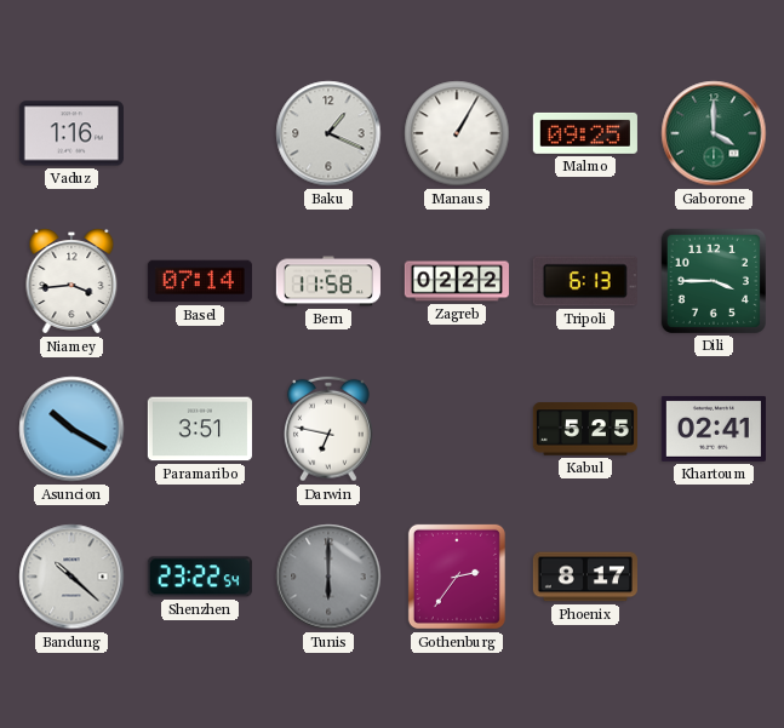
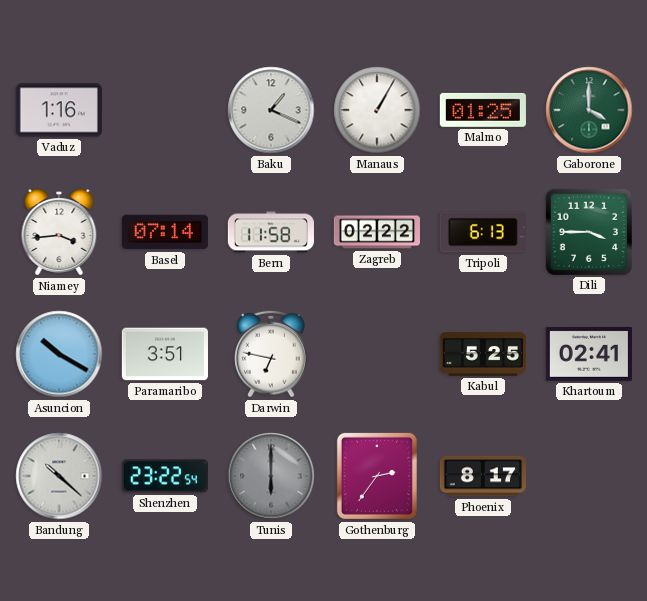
Malmo: 09:25 -> 01:25
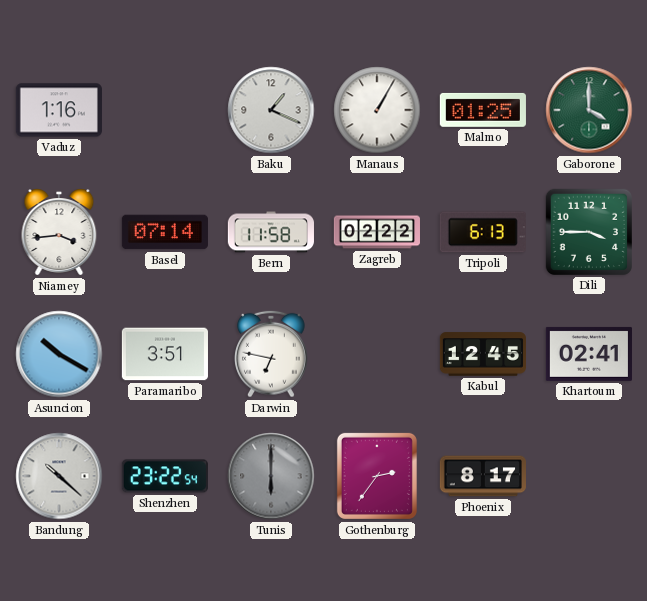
Kabul: 5:25 -> 12:45
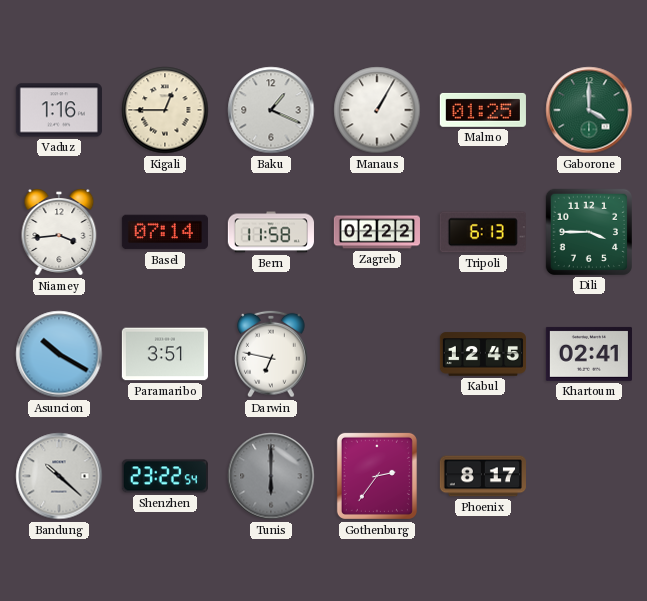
Kigali: none -> 12:45
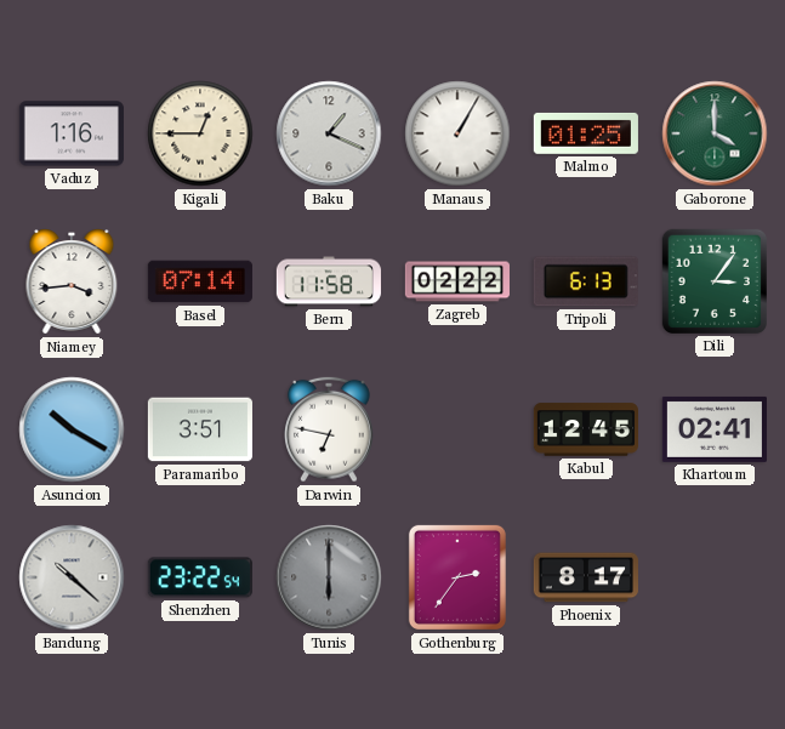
Dili: 3:45 -> 3:06
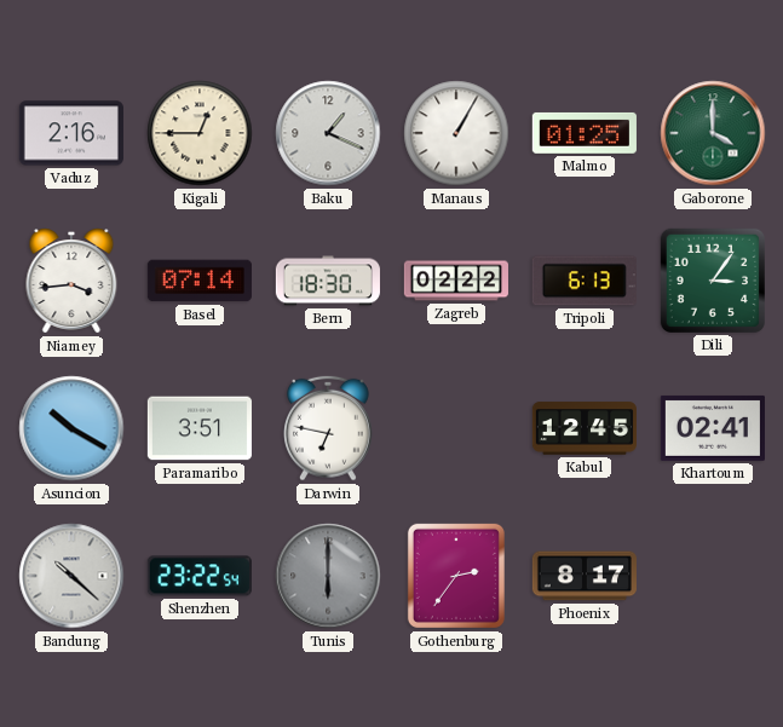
Vaduz: 1:16 -> 2:16
Bern: 11:58 -> 18:30
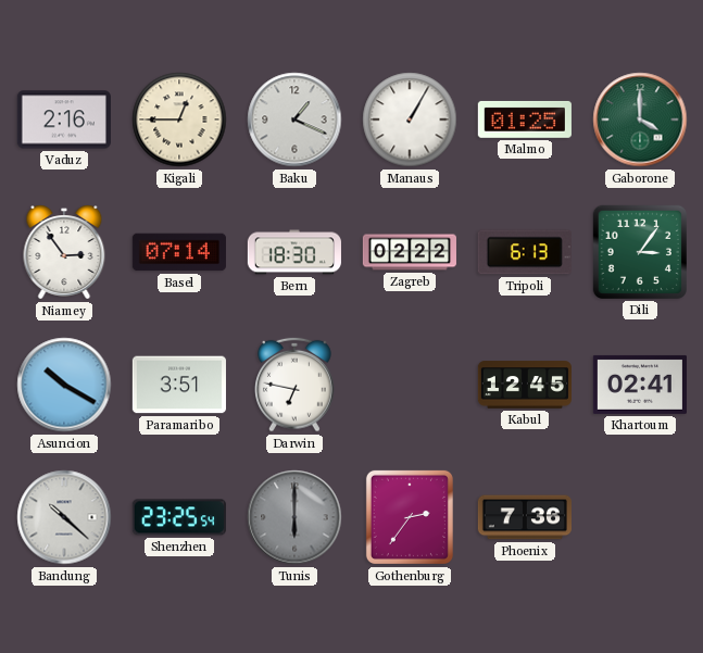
Niamey: 3:44 -> 2:54
Shenzhen: 23:22 -> 23:25
Phoenix: 8:17 -> 7:36
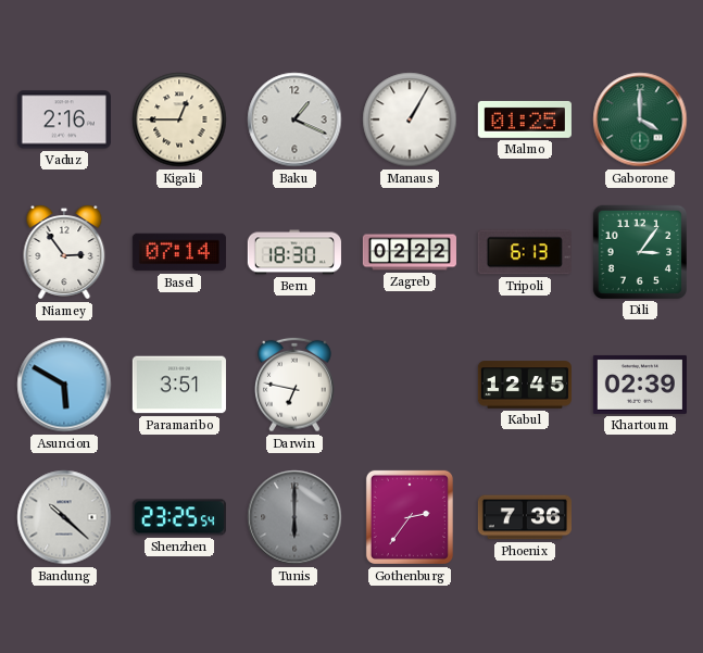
Asuncion: 10:20 -> 5:50
Khartoum: 02:41 -> 02:39
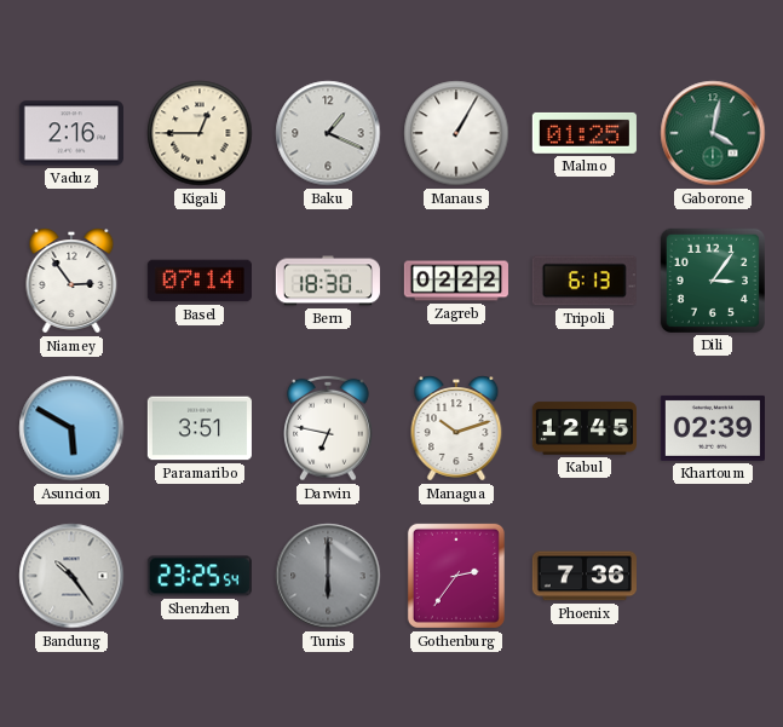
Gaborone: 4:00 -> 4:02
Managua: none -> 10:12
Bandung: 10:22 -> 10:24
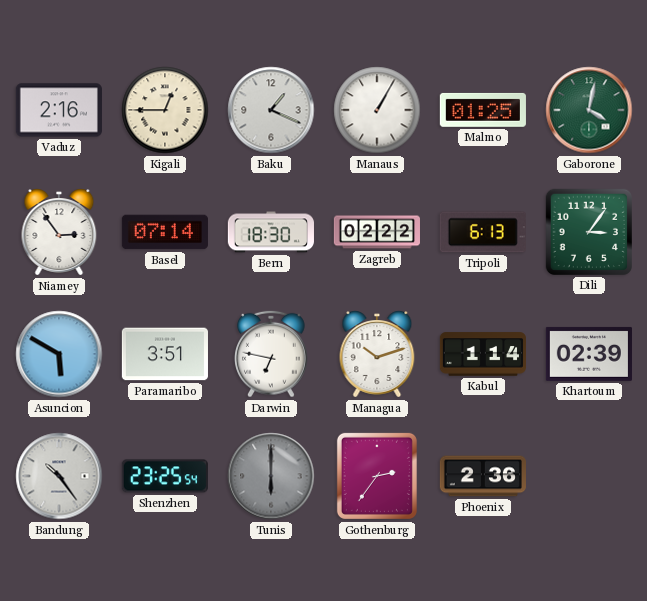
Kabul: 12:45 -> 1:14
Phoenix: 7:36 -> 2:36
